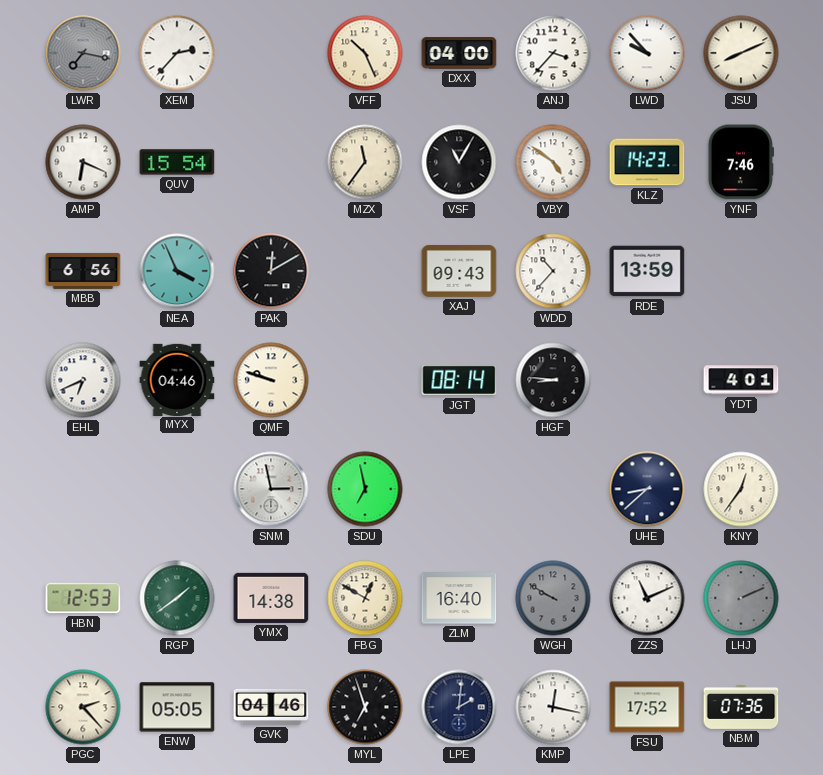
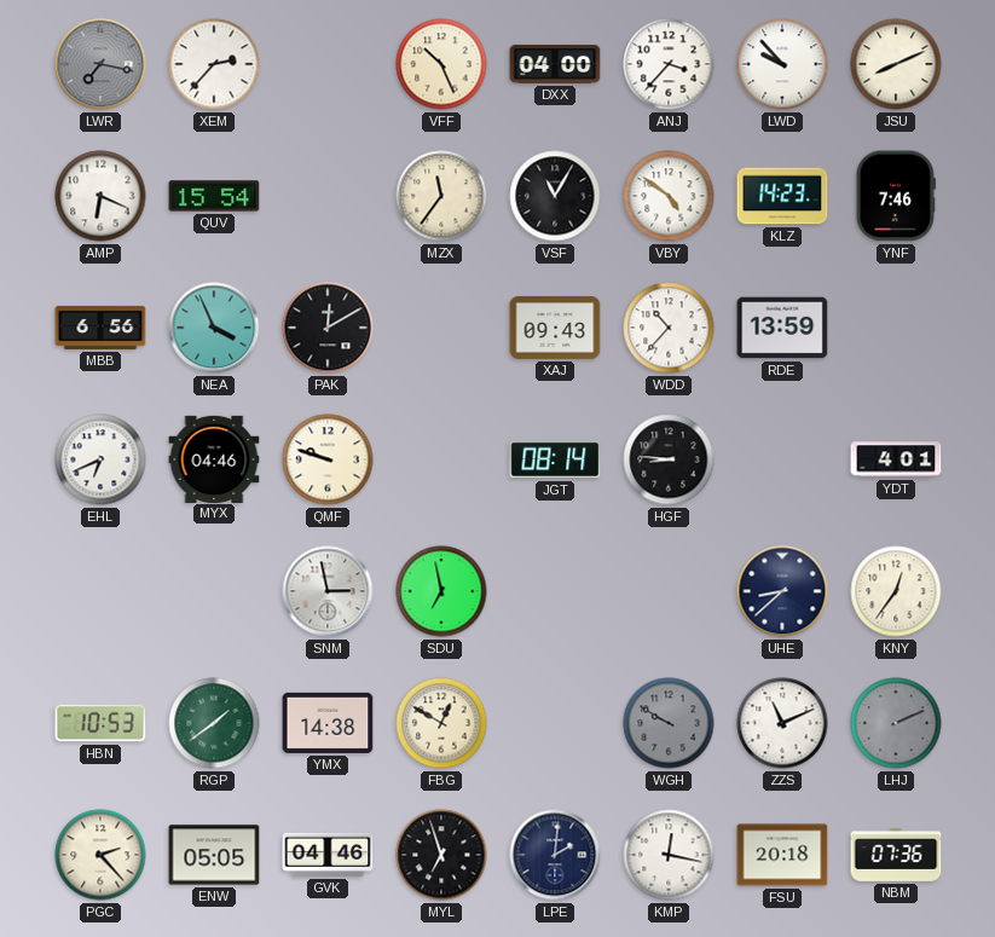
HBN: 12:53 -> 10:53
ZLM: 16:40 -> none
FSU: 17:52 -> 20:18
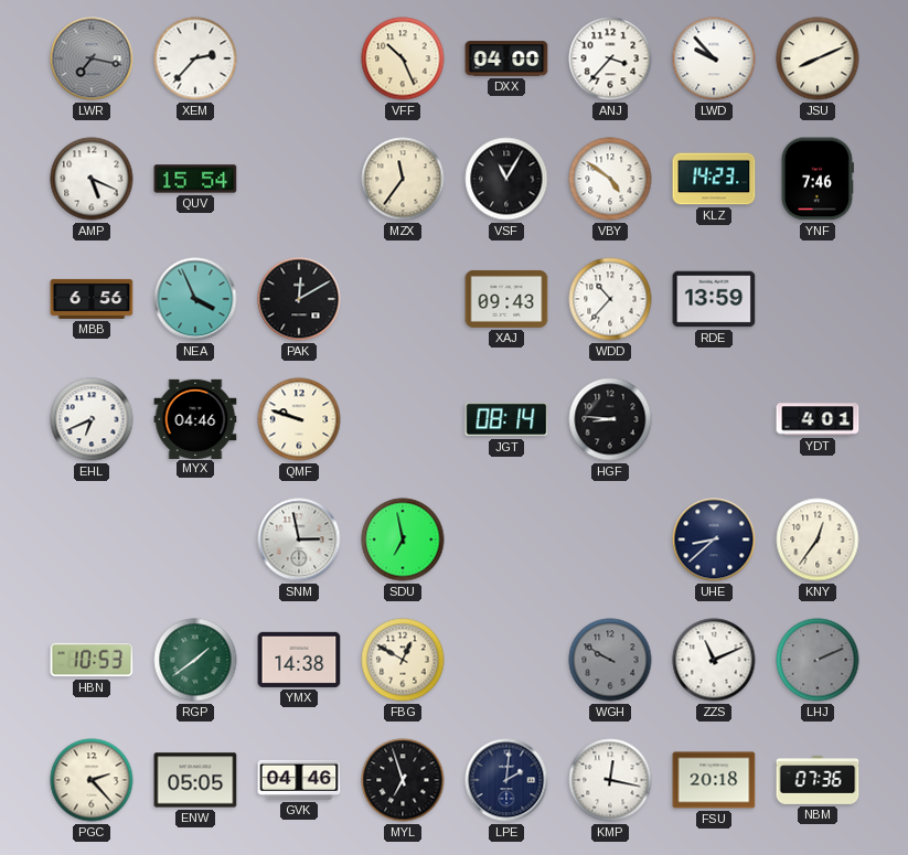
AMP: 6:19 -> 5:19
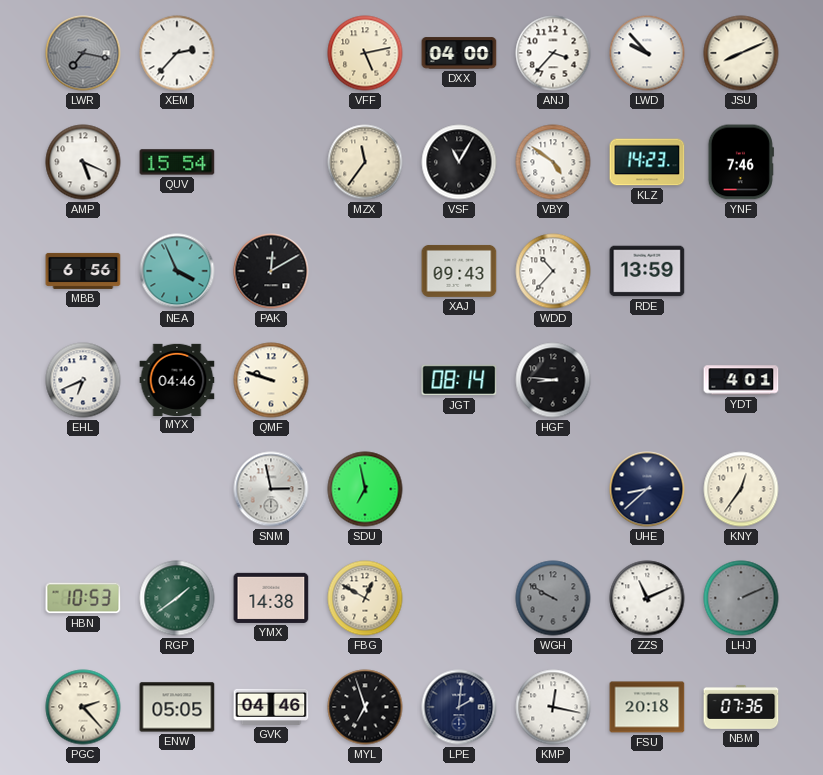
VFF: 10:26 -> 5:13
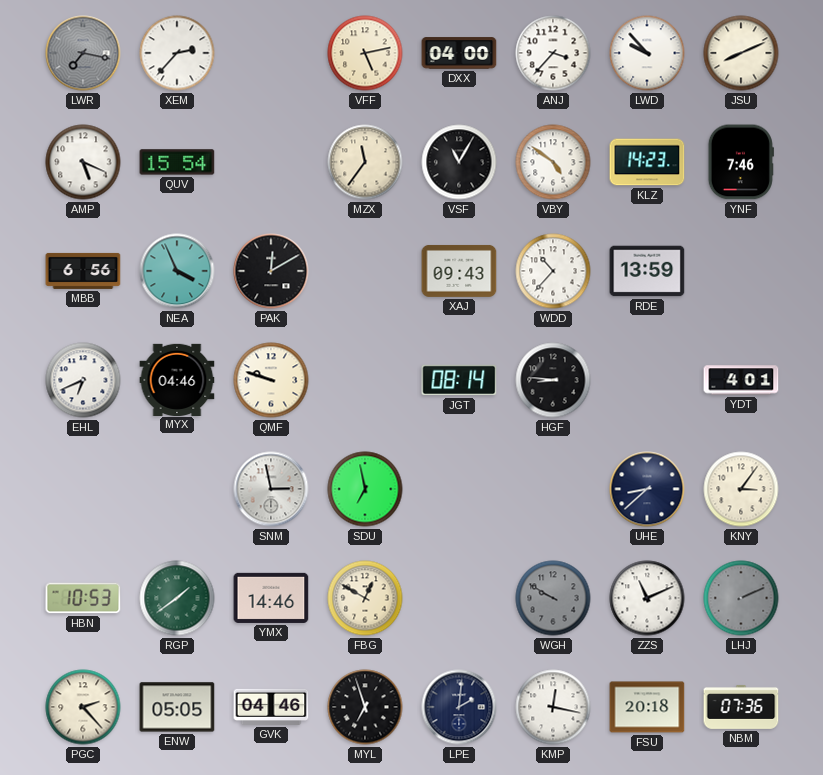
KNY: 12:36 -> 3:06
YMX: 14:38 -> 14:46
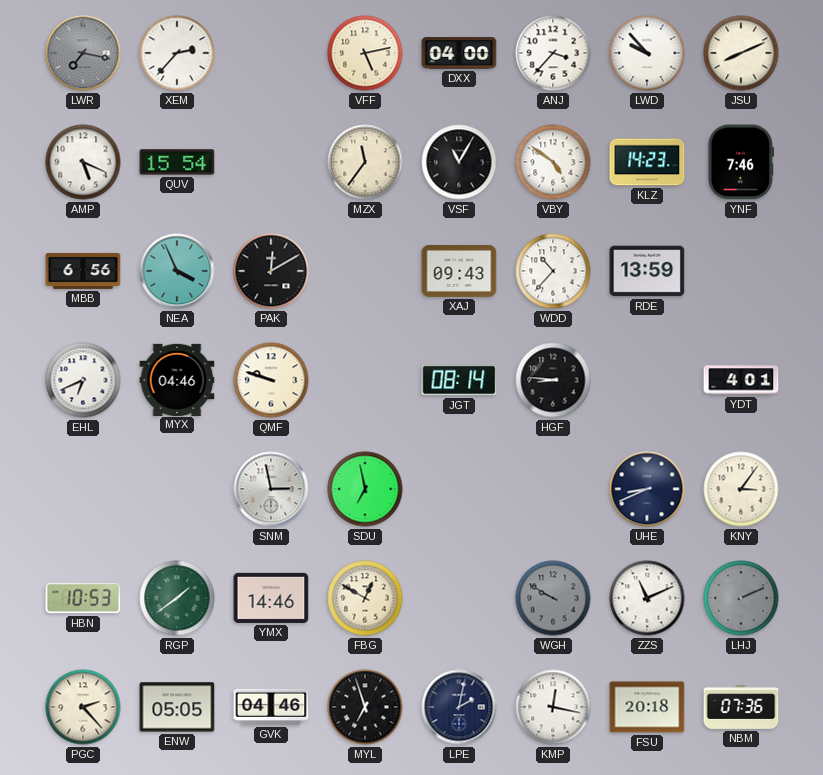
UHE: 8:38 -> 8:41
LPE: 2:01 -> 2:02
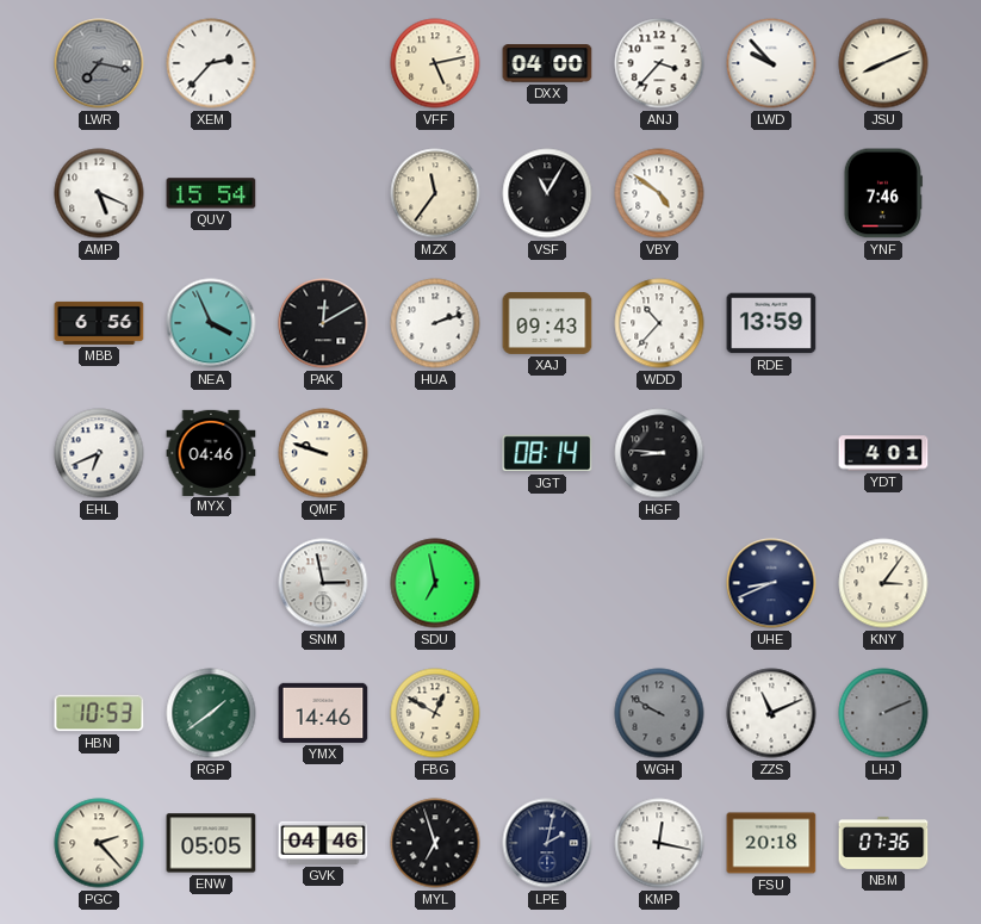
KLZ: 14:23 -> none
HUA: none -> 2:12
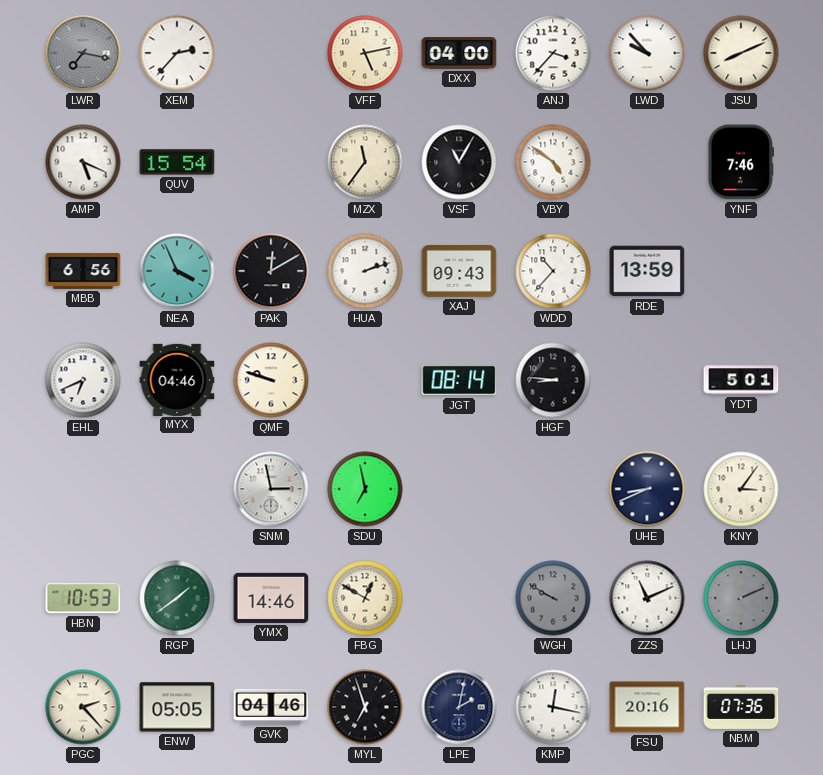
YDT: 4:01 -> 5:01
FSU: 20:18 -> 20:16
